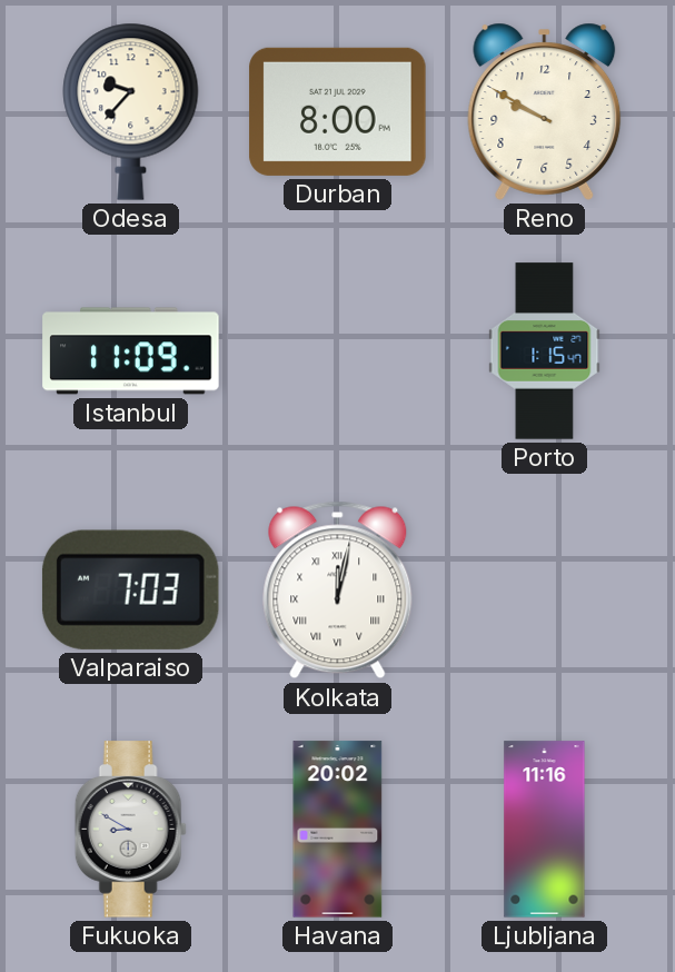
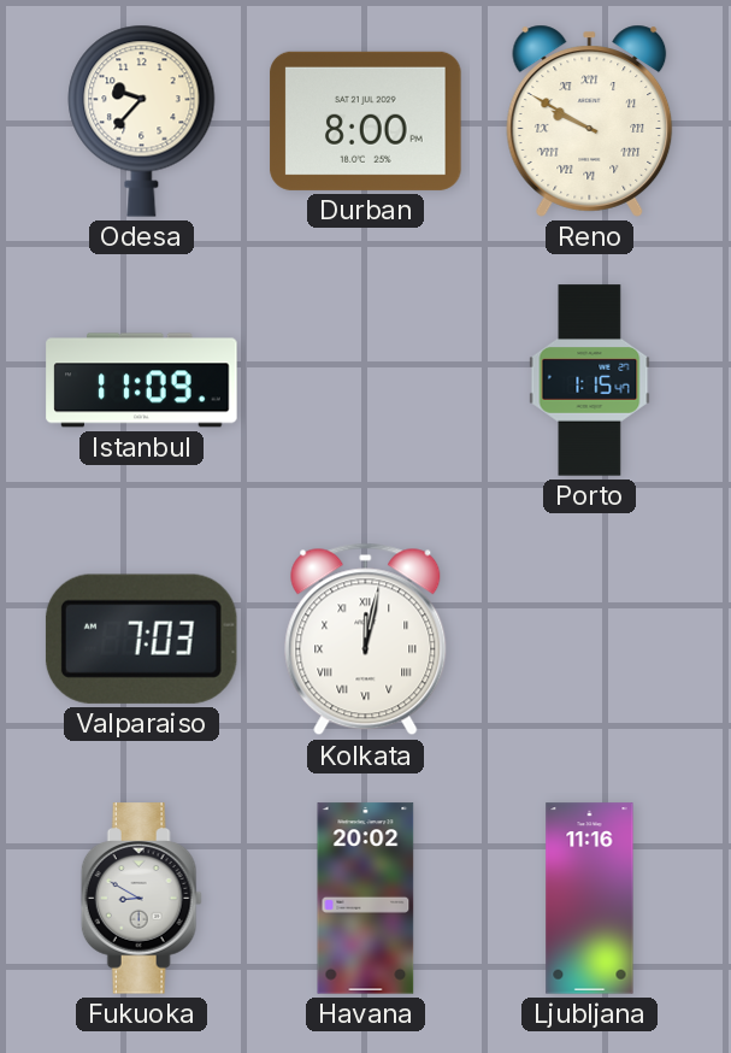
Reno numerals: Arabic -> Roman
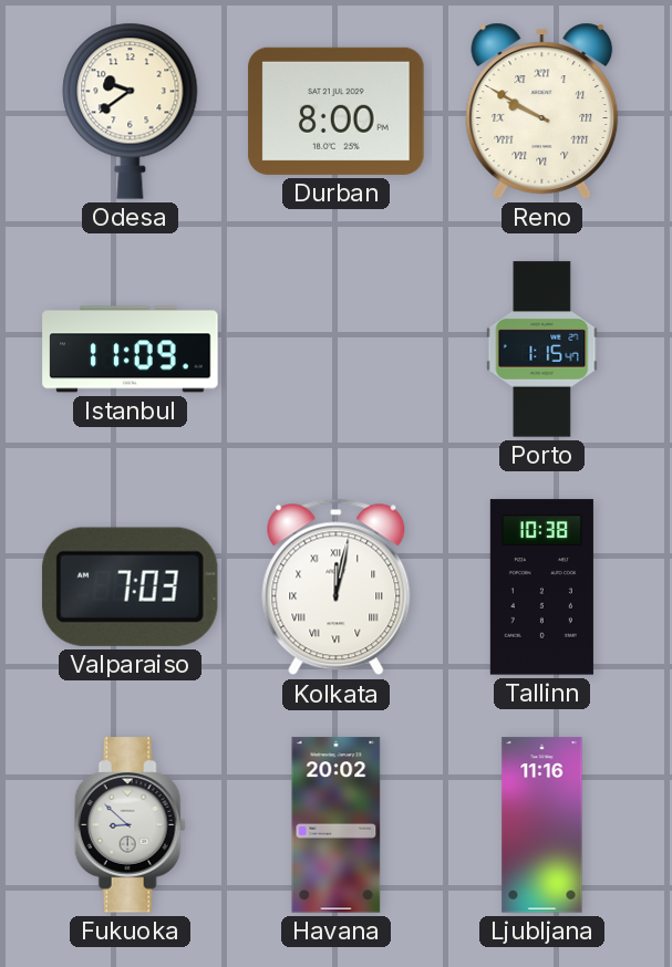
Odesa: 9:37 -> 9:39
Tallinn: none -> 10:38
Fukuoka: 8:50 -> 8:52
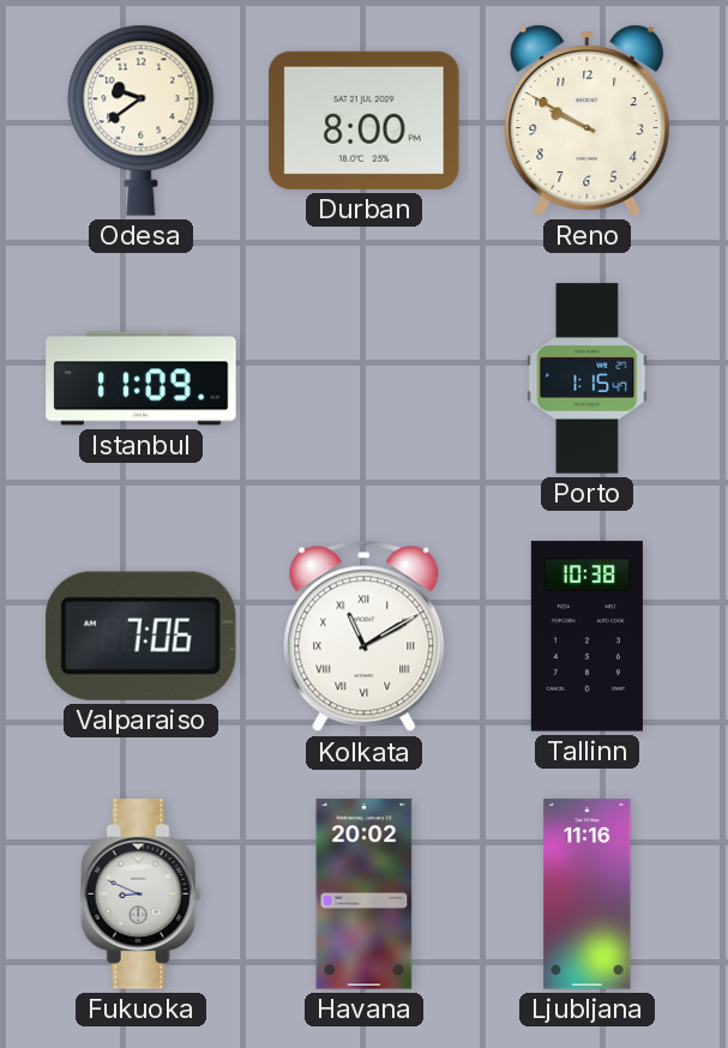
Reno numerals: Roman -> Arabic
Valparaiso: 7:03 -> 7:06
Kolkata: 12:02 -> 11:10
Fukuoka: 8:52 -> 8:49
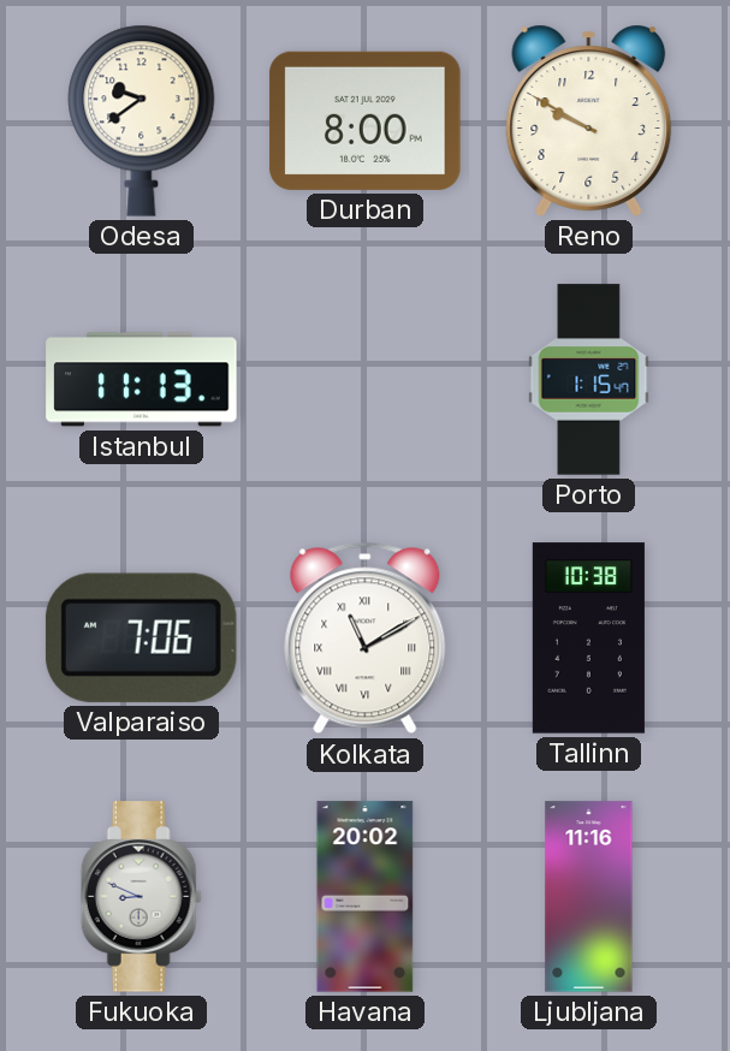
Istanbul: 11:09 -> 11:13
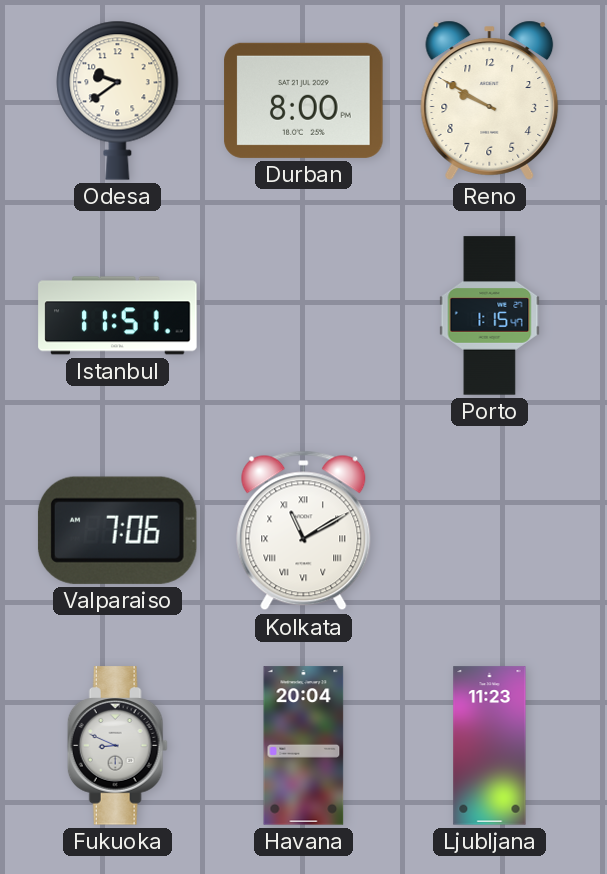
Istanbul: 11:13 -> 11:51
Tallinn: 10:38 -> none
Havana: 20:02 -> 20:04
Ljubljana: 11:16 -> 11:23
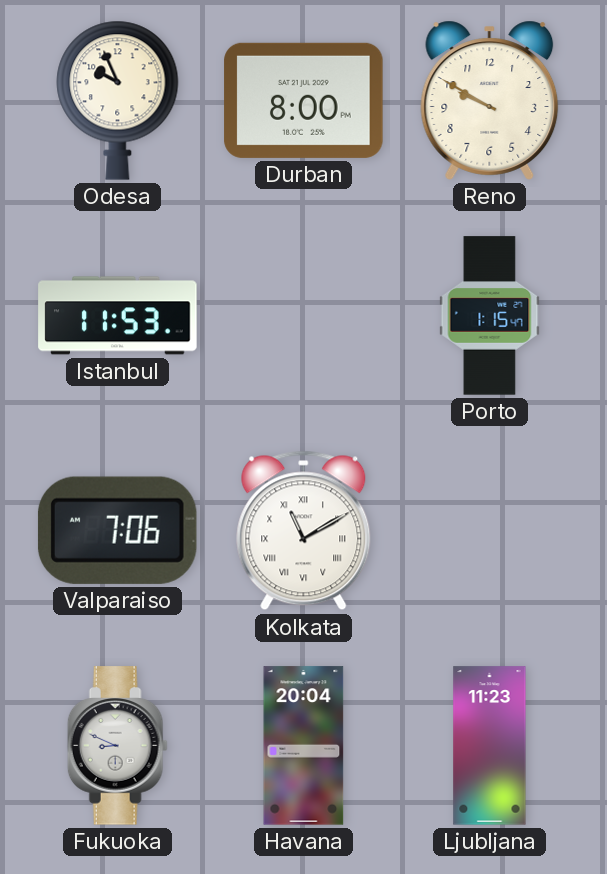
Odesa: 9:39 -> 9:56
Istanbul: 11:51 -> 11:53
